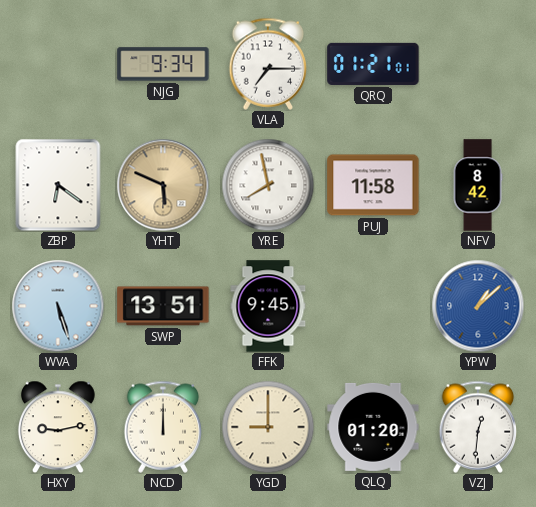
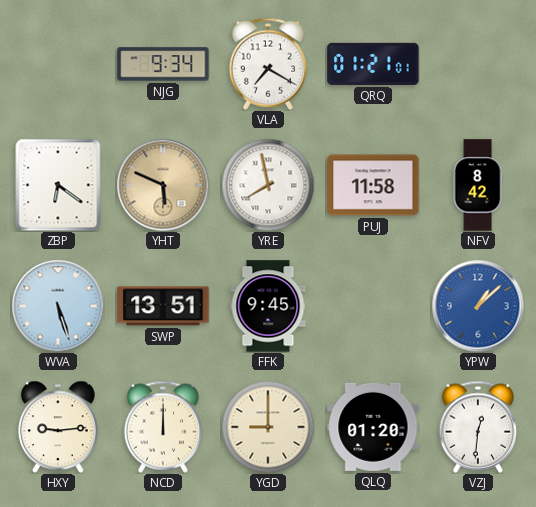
VLA: 7:15 -> 7:20
HXY: 9:13 -> 9:14
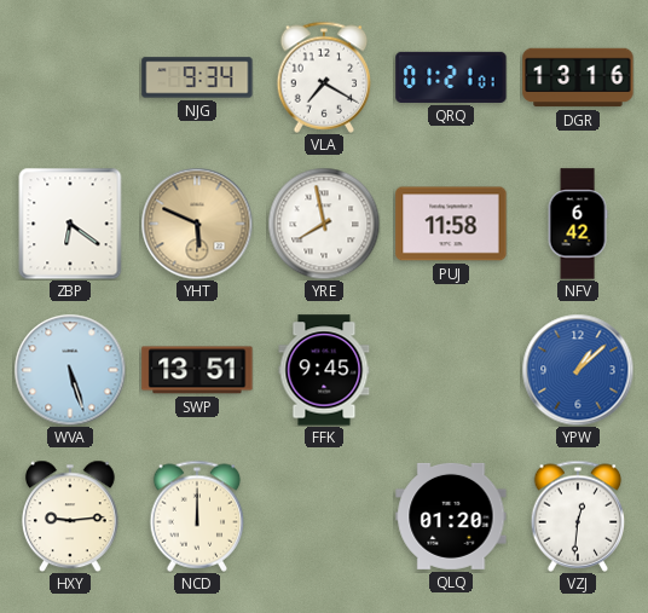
DGR: none -> 13:16
NFV: 8:42 -> 6:42
YGD: 9:00 -> none
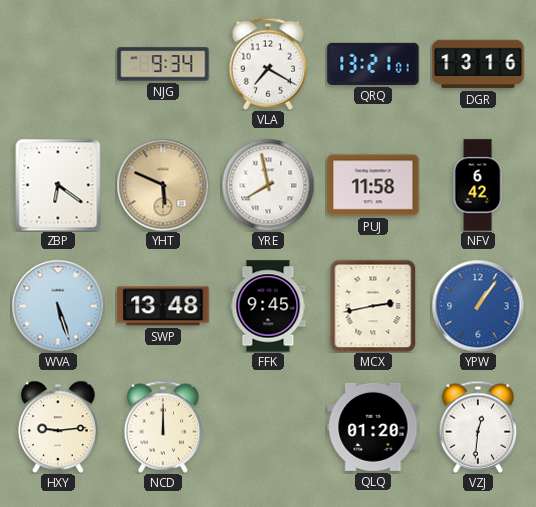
QRQ: 01:21 -> 13:21
SWP: 13:51 -> 13:48
MCX: none -> 2:43
YPW: 1:08 -> 1:06
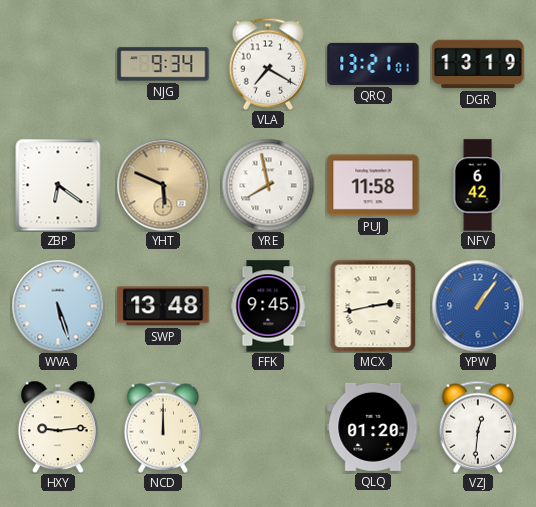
DGR: 13:16 -> 13:19
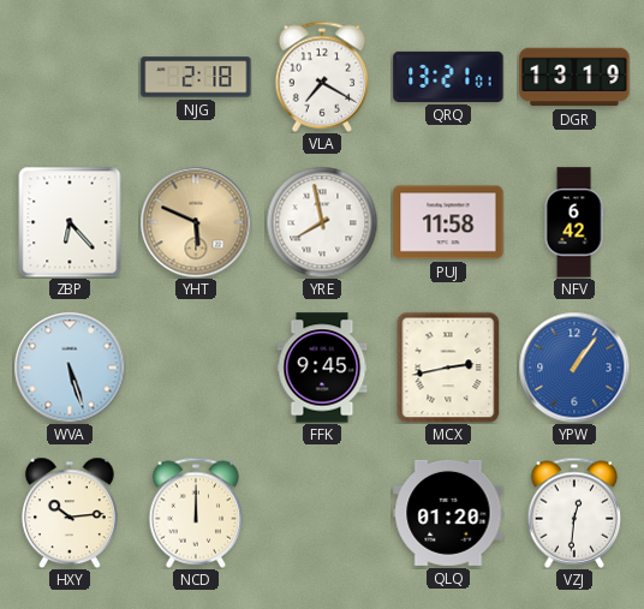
NJG: 9:34 -> 2:18
ZBP: 6:21 -> 6:23
SWP: 13:48 -> none
HXY: 9:14 -> 10:14
